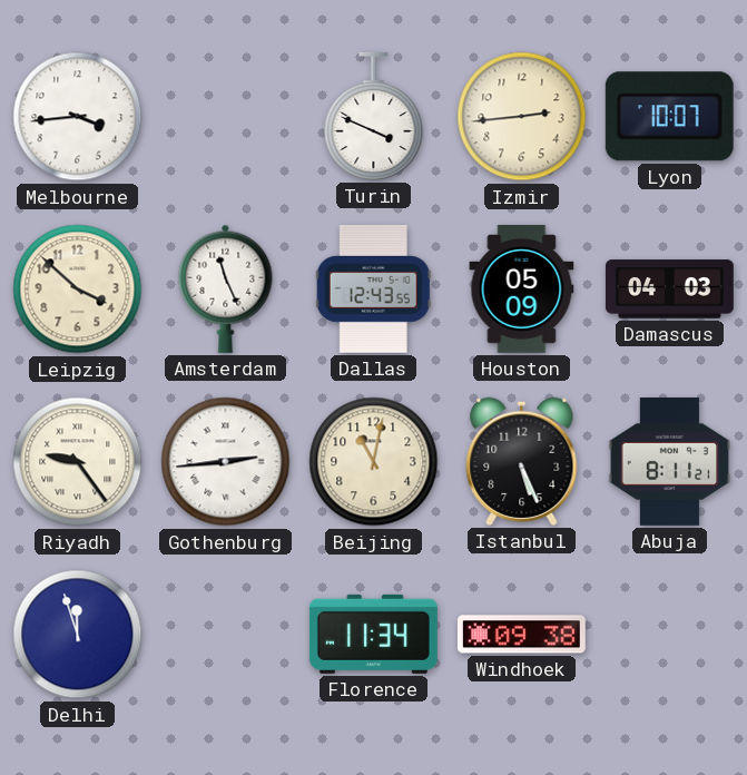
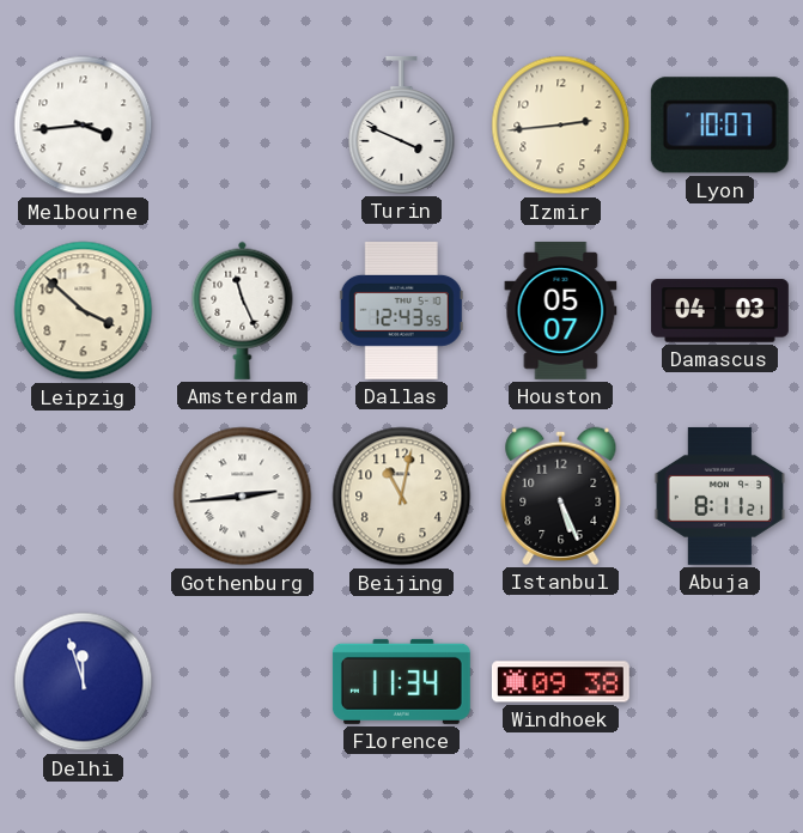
Houston: 05:09 -> 05:07
Riyadh: 9:24 -> none
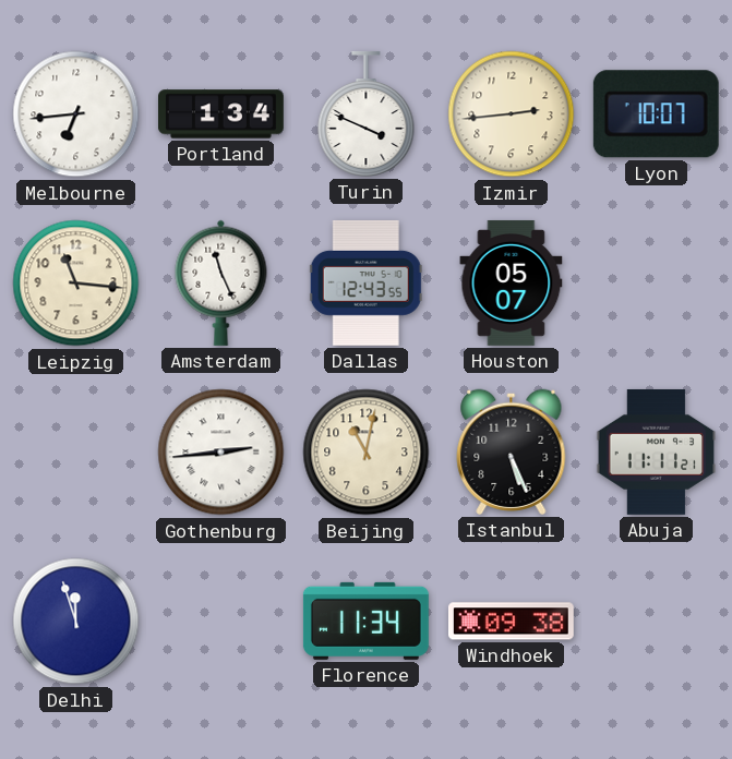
Melbourne: 3:44 -> 6:44
Portland: none -> 1:34
Leipzig: 3:52 -> 11:16
Damascus: 04:03 -> none
Abuja: 8:11 -> 11:11
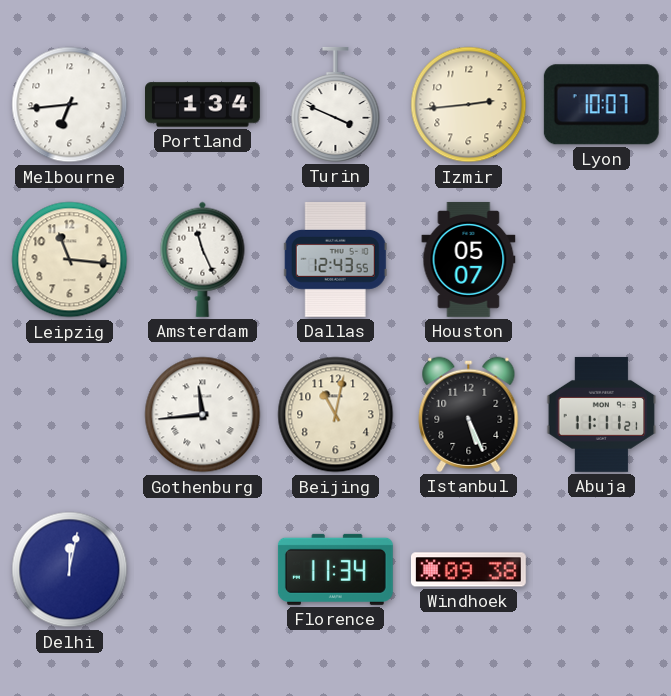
Gothenburg: 2:44 -> 11:44
Delhi: 11:57 -> 12:02
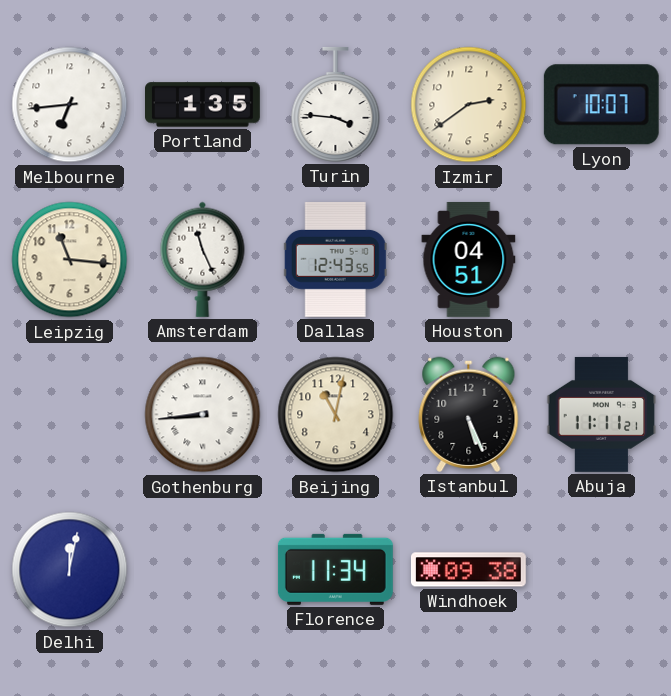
Portland: 1:34 -> 1:35
Turin: 3:49 -> 3:46
Izmir: 2:44 -> 2:39
Houston: 05:07 -> 04:51
Gothenburg: 11:44 -> 8:44
